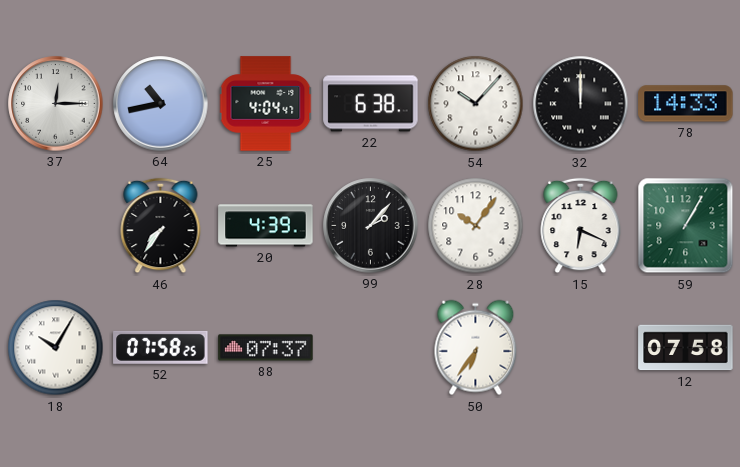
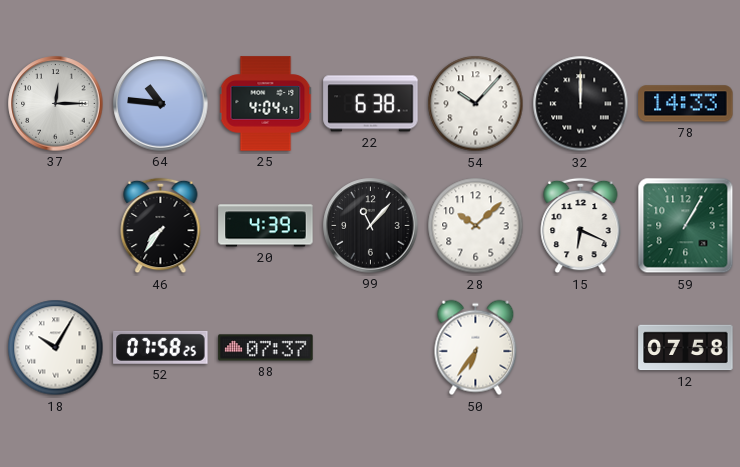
64: 10:43 -> 10:46
99: 2:07 -> 11:07
28: 10:06 -> 10:08
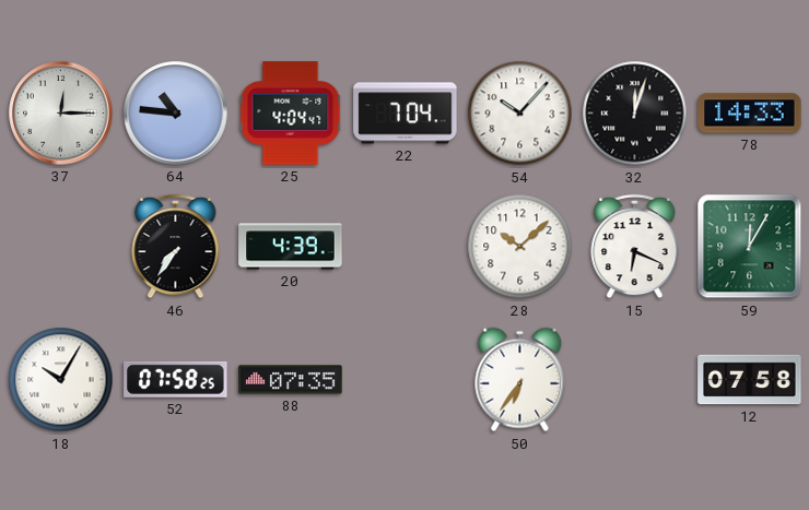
22: 6:38 -> 7:04
32: 12:00 -> 12:03
99: 11:07 -> none
59: 1:05 -> 12:05
88: 07:37 -> 07:35
